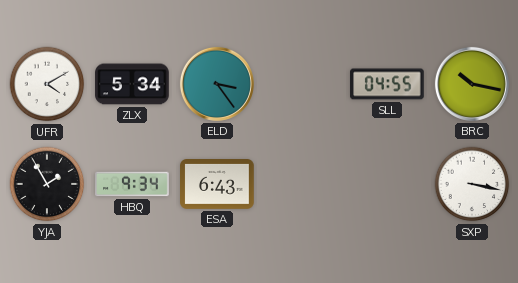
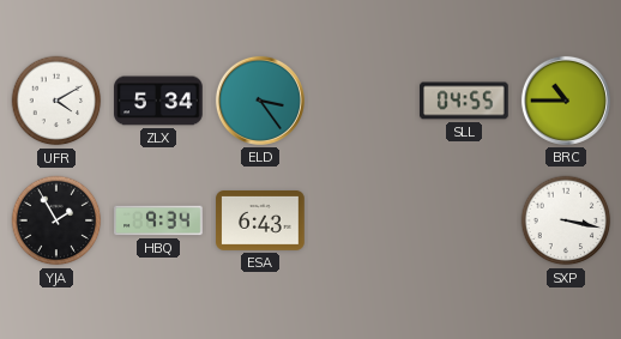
BRC: 10:17 -> 10:45
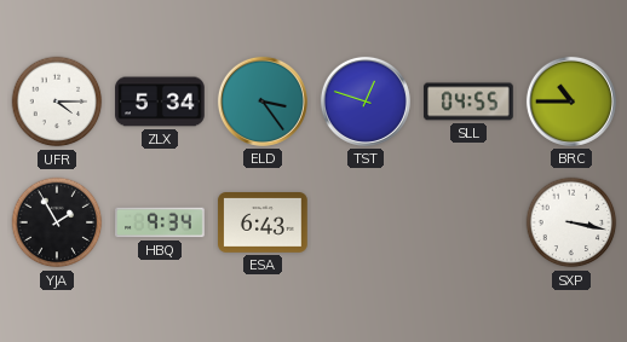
UFR: 4:10 -> 4:15
TST: none -> 12:48
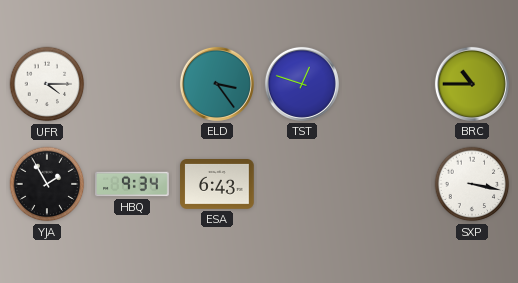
ZLX: 5:34 -> none
SLL: 04:55 -> none
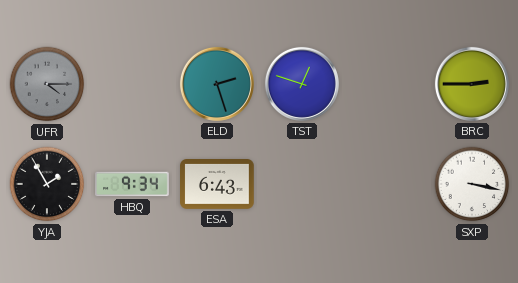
UFR dial: white -> grey
ELD: 3:24 -> 2:27
BRC: 10:45 -> 2:45
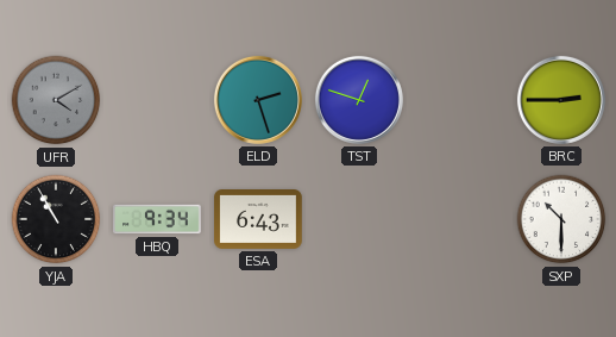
UFR: 4:15 -> 4:10
YJA: 1:55 -> 10:55
SXP: 3:17 -> 10:30
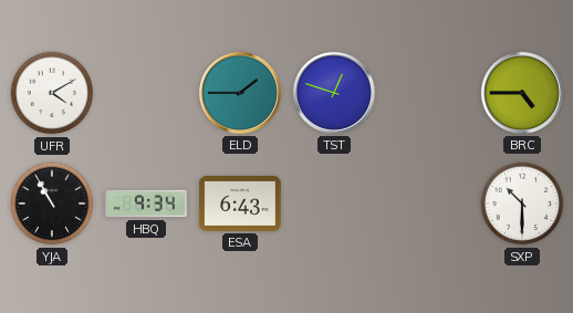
UFR dial: grey -> white
ELD: 2:27 -> 1:45
BRC: 2:45 -> 4:45
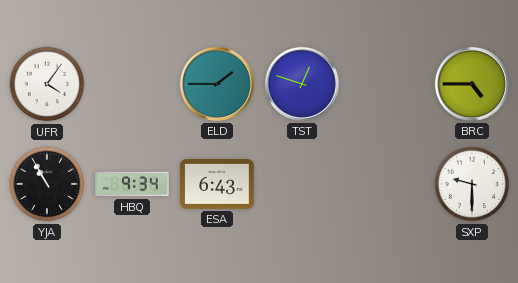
UFR: 4:10 -> 4:06
SXP: 10:30 -> 9:30
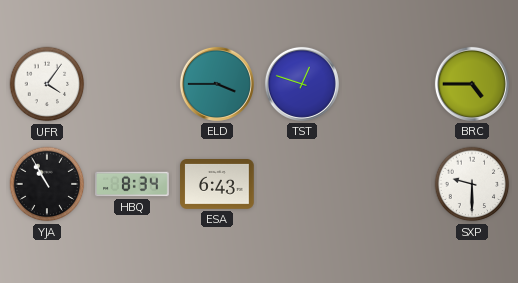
ELD: 1:45 -> 3:45
HBQ: 9:34 -> 8:34
